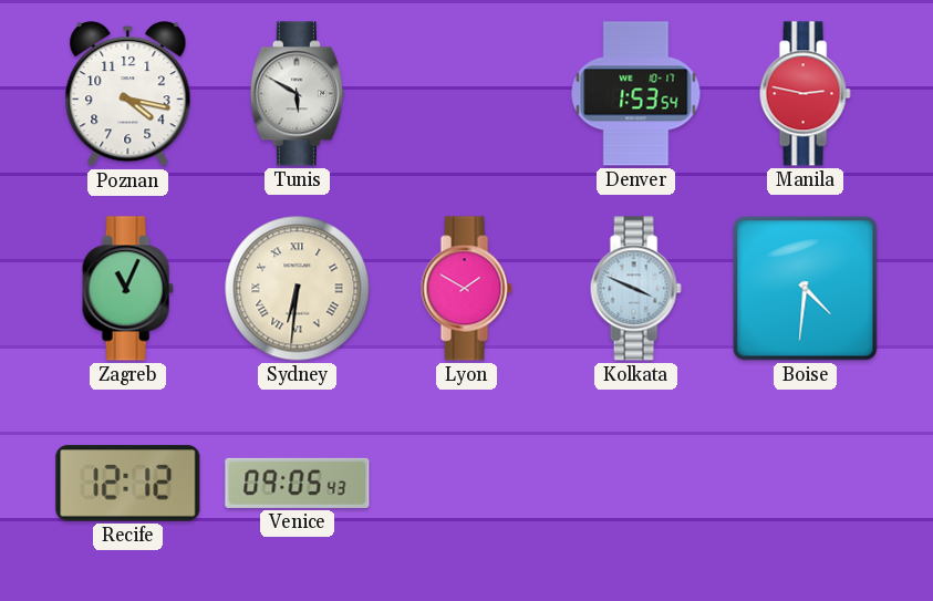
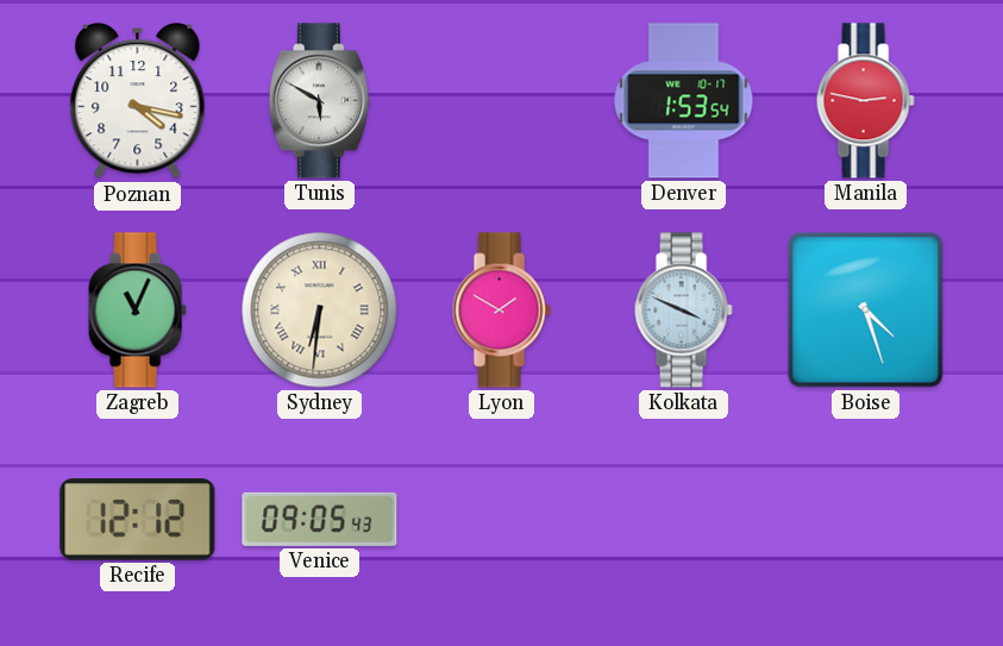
Boise: 4:31 -> 4:27
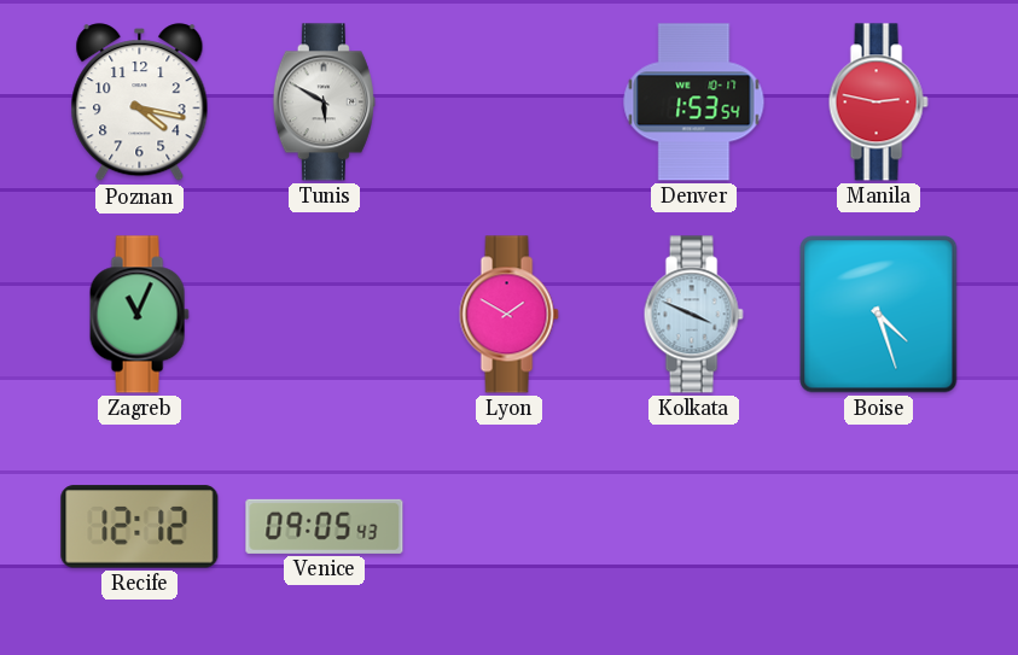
Sydney: 6:31 -> none
